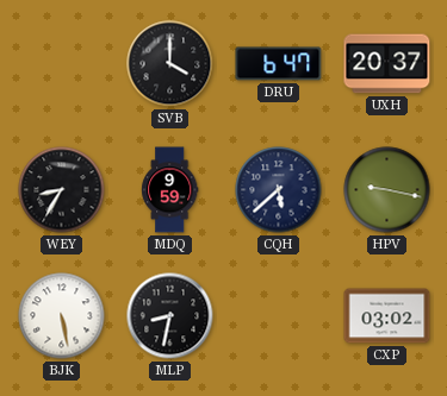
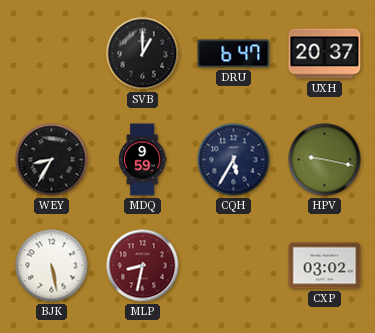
SVB: 4:00 -> 1:00
CQH: 5:38 -> 5:35
MLP dial: black -> burgundy
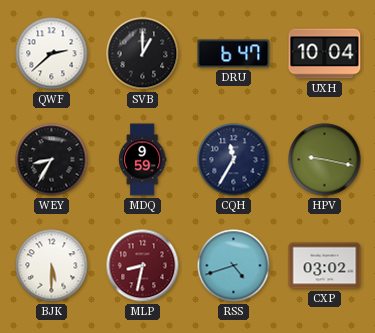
QWF: none -> 2:38
UXH: 20:37 -> 10:04
CQH: 5:35 -> 11:35
BJK: 5:28 -> 5:30
RSS: none -> 4:42
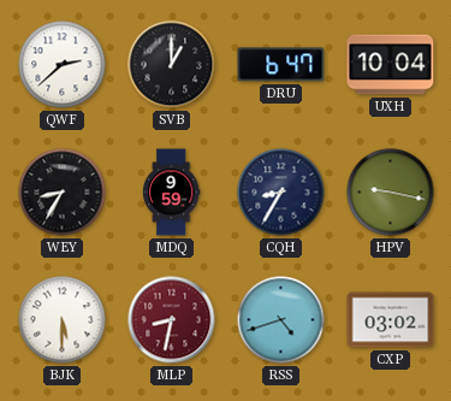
CQH: 11:35 -> 8:35
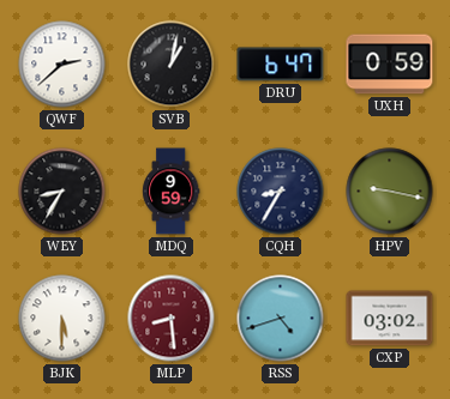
SVB: 1:00 -> 1:02
UXH: 10:04 -> 0:59
MLP: 8:32 -> 8:29
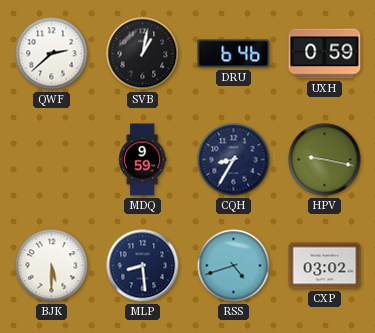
DRU: 6:47 -> 6:46
WEY: 8:35 -> none
MLP dial: burgundy -> navy
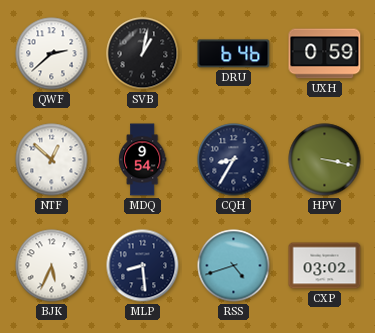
NTF: none -> 12:52
MDQ: 9:59 -> 9:54
HPV: 9:17 -> 3:17
BJK: 5:30 -> 5:34
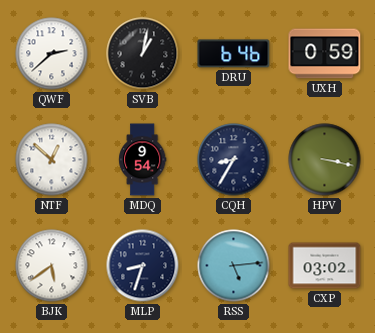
BJK: 5:34 -> 5:39
MLP: 8:29 -> 8:33
RSS: 4:42 -> 5:14
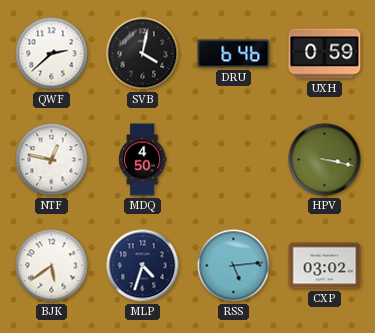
SVB: 1:02 -> 4:02
NTF: 12:52 -> 12:47
MDQ: 9:54 -> 4:50
CQH: 8:35 -> none
MLP: 8:33 -> 4:33
